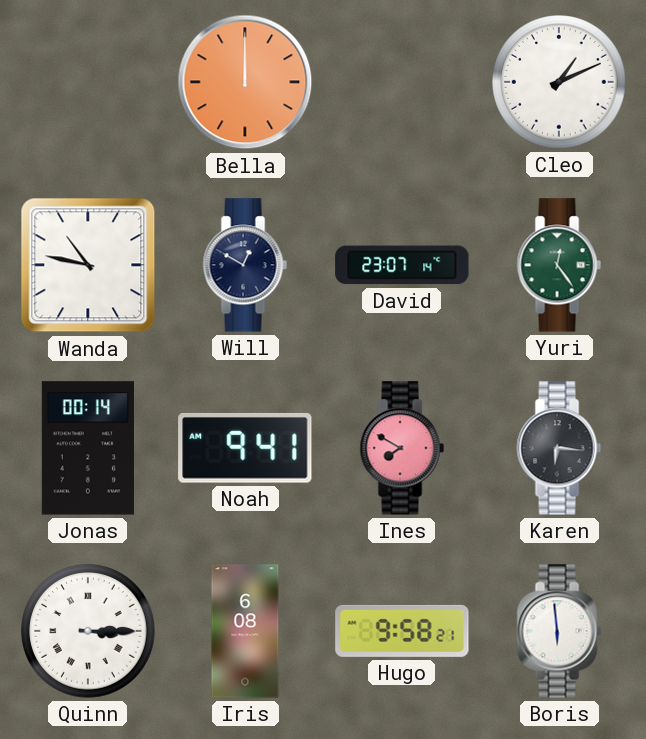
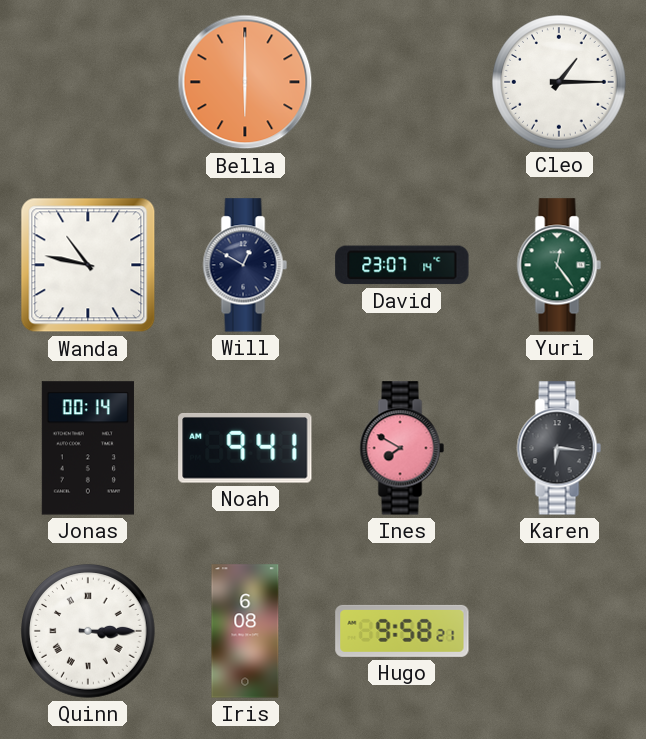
Bella: 12:00 -> 6:00
Cleo: 1:11 -> 1:15
Boris: 5:59 -> none
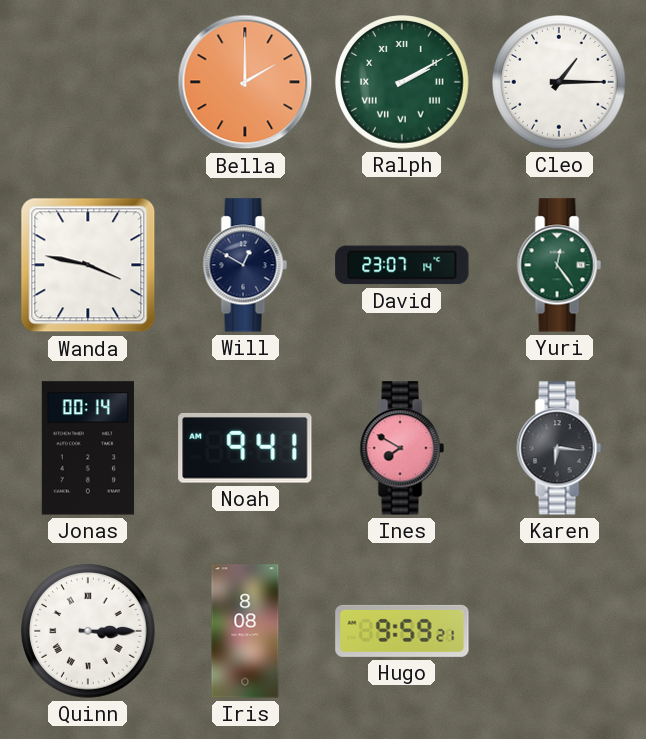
Bella: 6:00 -> 2:00
Ralph: none -> 2:10
Wanda: 10:47 -> 3:47
Iris: 6:08 -> 8:08
Hugo: 9:58 -> 9:59
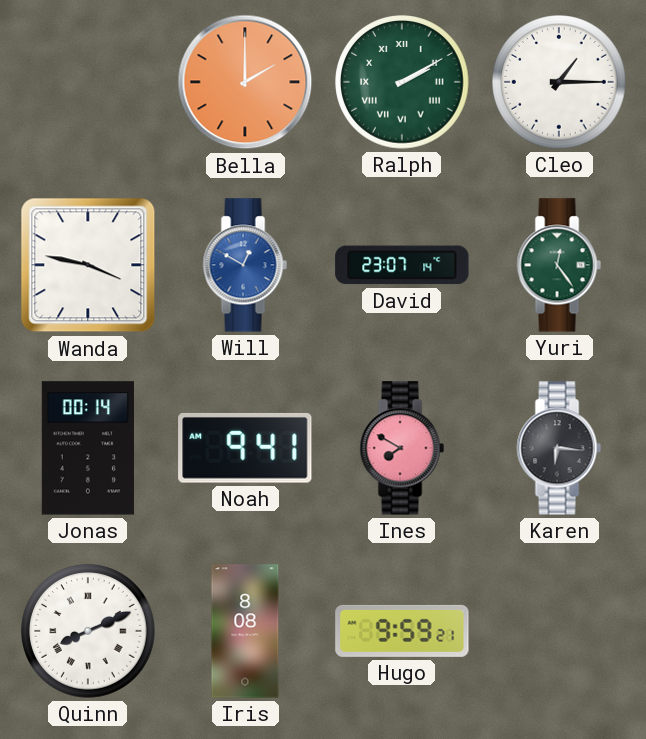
Will dial: navy -> blue
Quinn: 3:15 -> 8:11
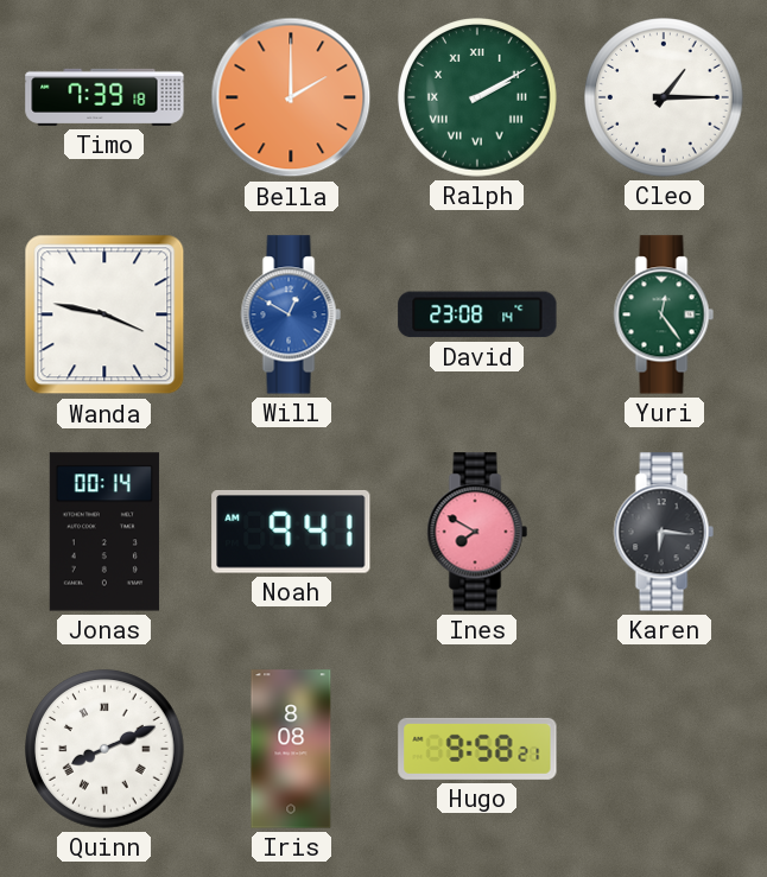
Timo: none -> 7:39
David: 23:07 -> 23:08
Hugo: 9:59 -> 9:58
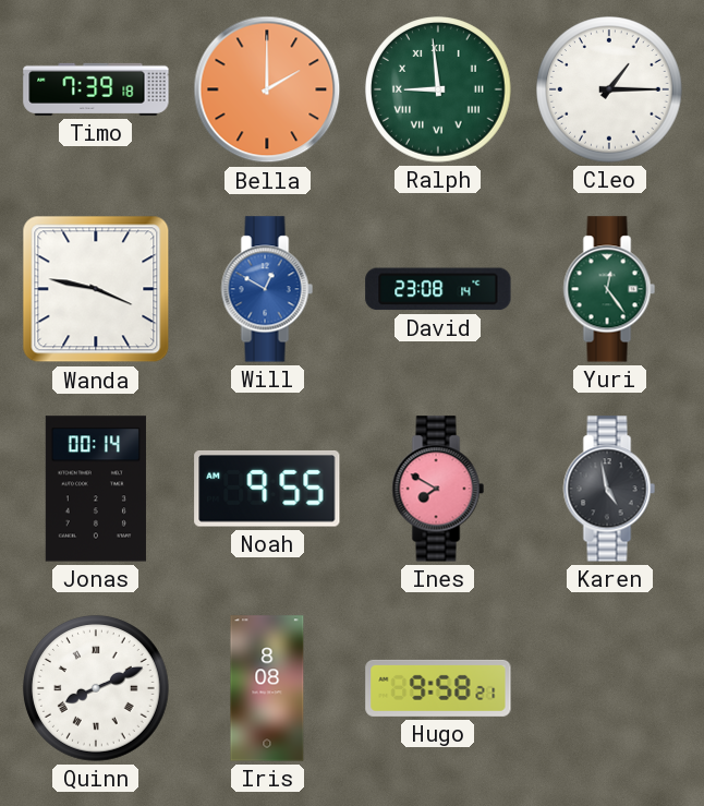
Ralph: 2:10 -> 8:59
Noah: 9:41 -> 9:55
Karen: 6:16 -> 4:58
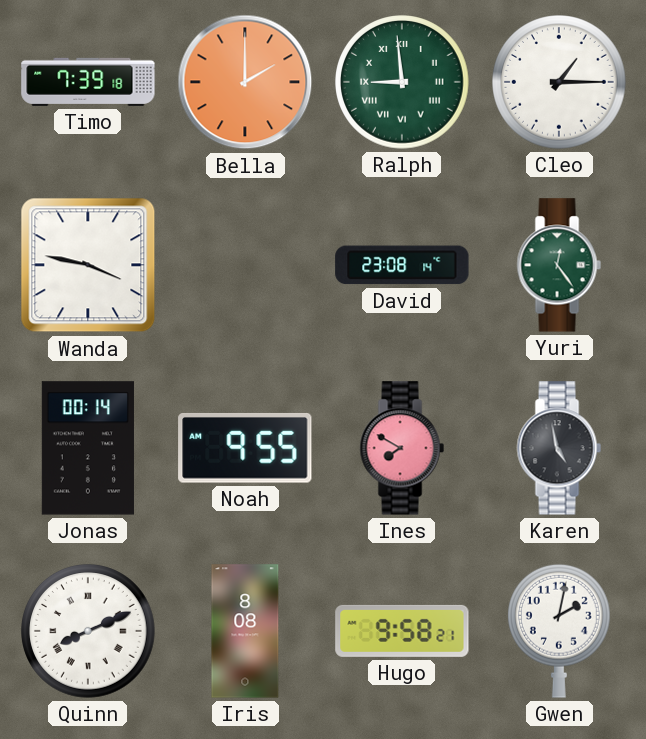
Will: 12:50 -> none
Gwen: none -> 2:02
